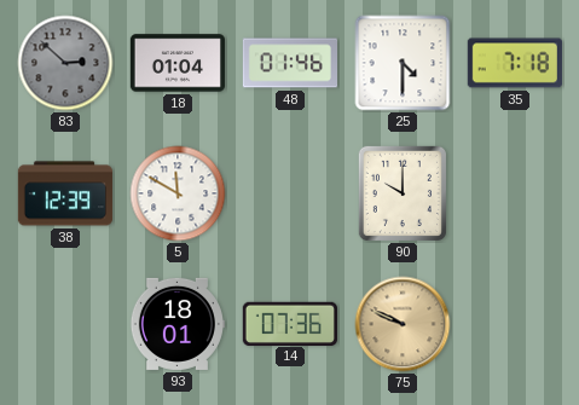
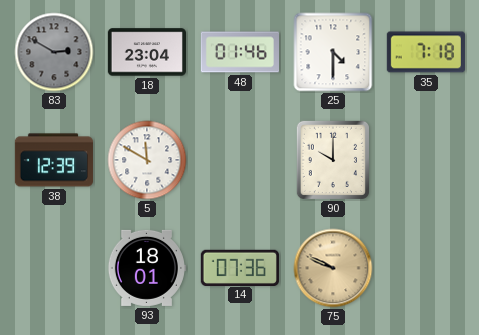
83: 2:52 -> 2:50
18: 01:04 -> 23:04
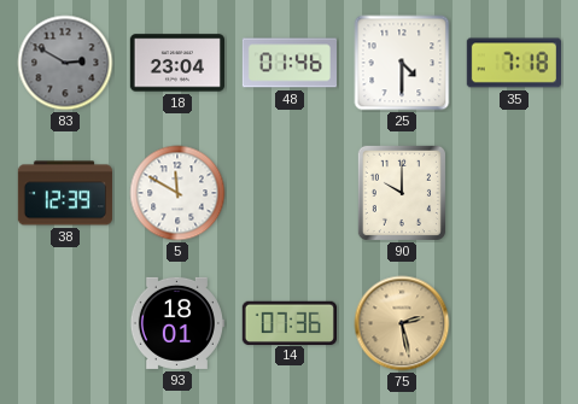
75: 9:49 -> 2:28
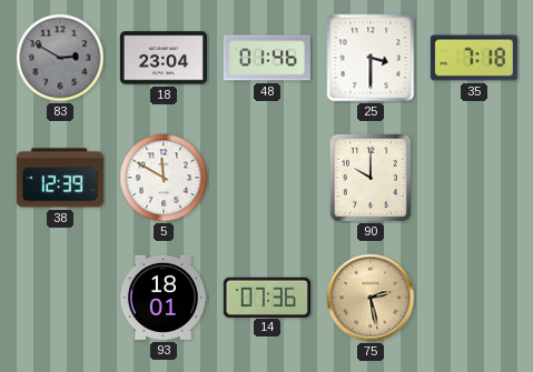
25: 4:30 -> 3:30
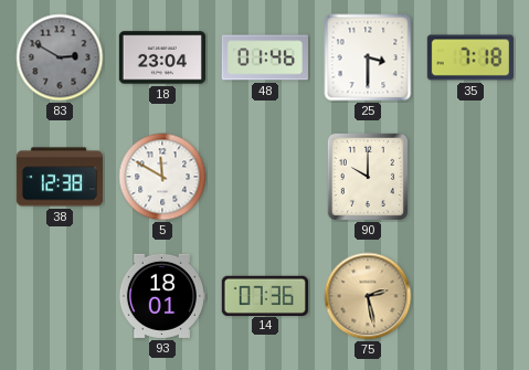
38: 12:39 -> 12:38
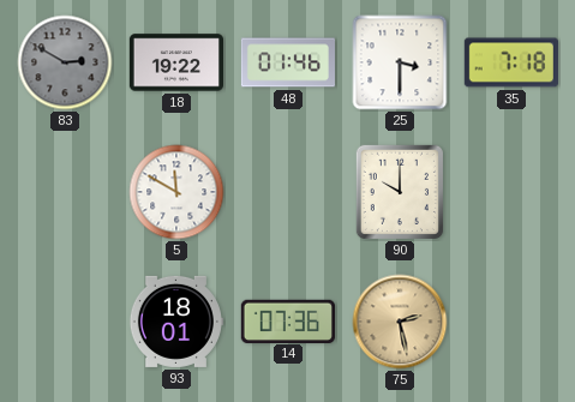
18: 23:04 -> 19:22
38: 12:38 -> none
